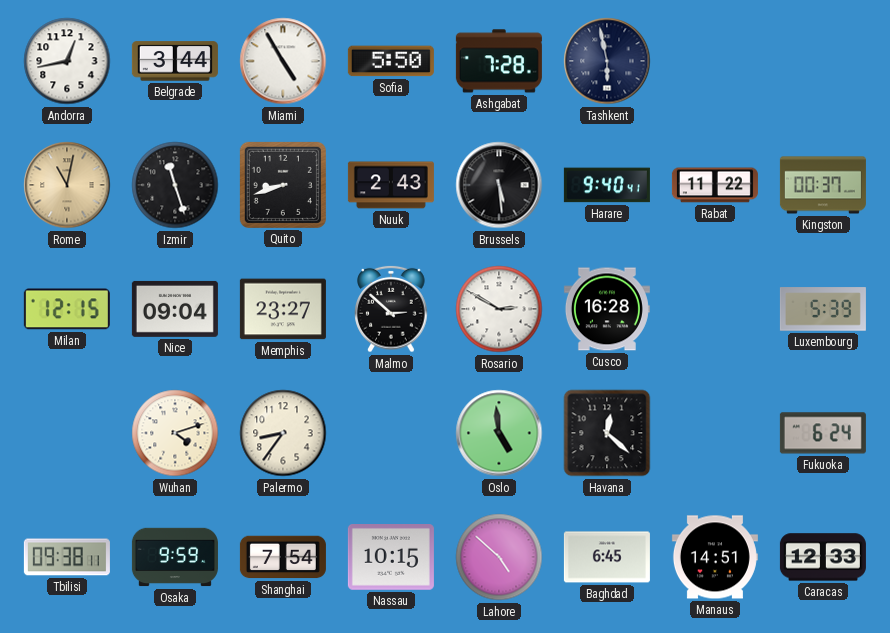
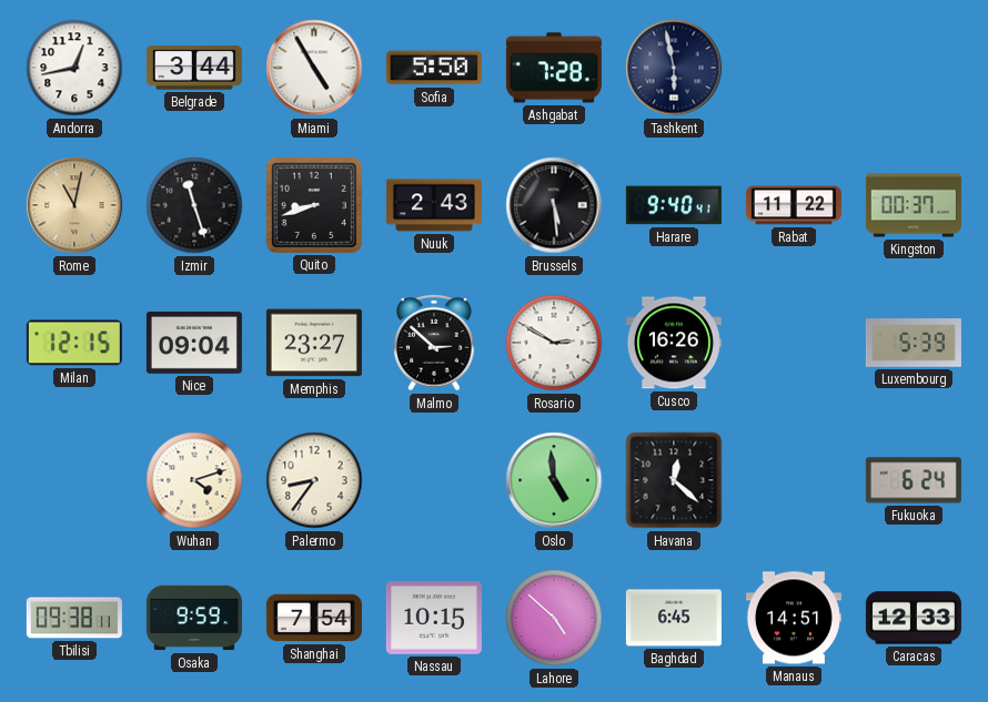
Cusco: 16:28 -> 16:26
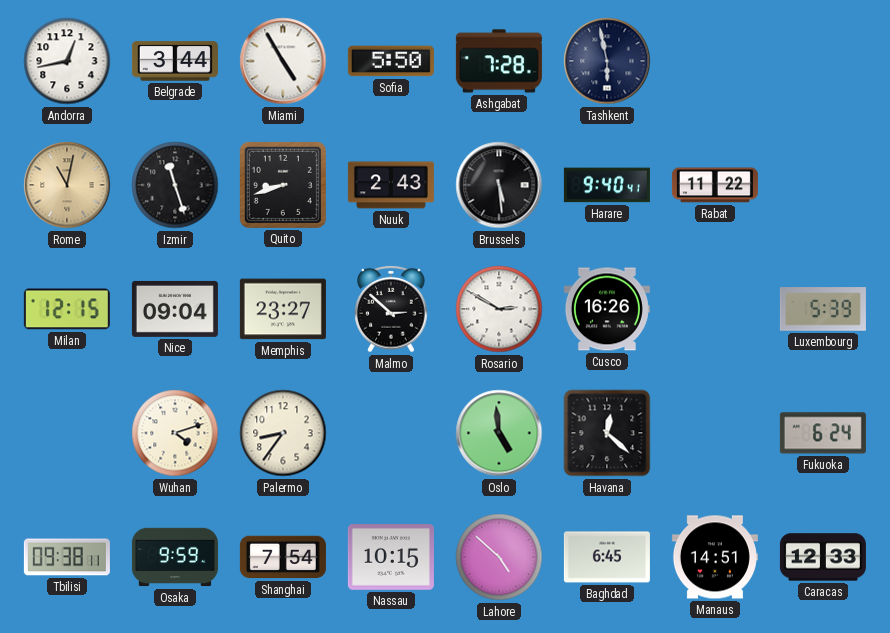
Kingston: 00:37 -> none
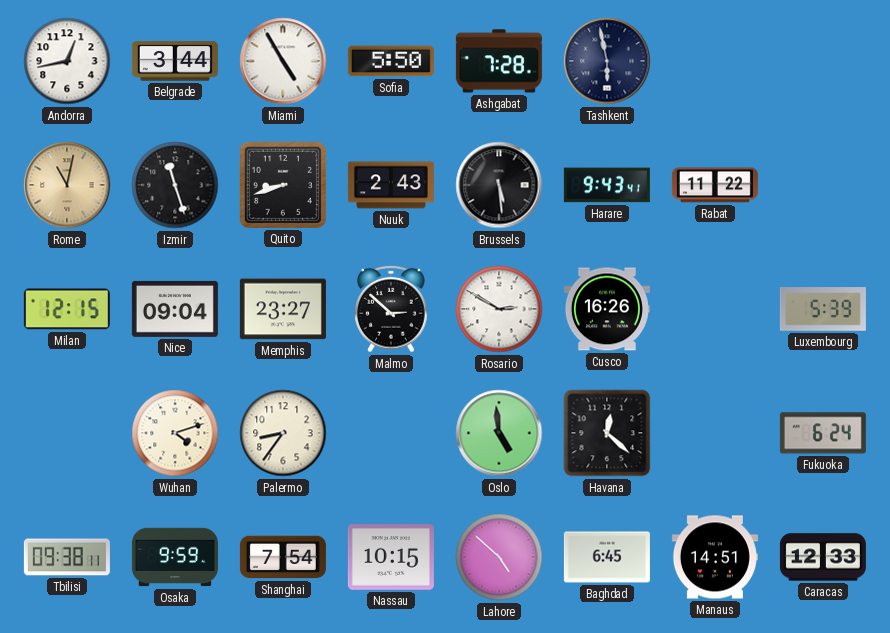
Harare: 9:40 -> 9:43
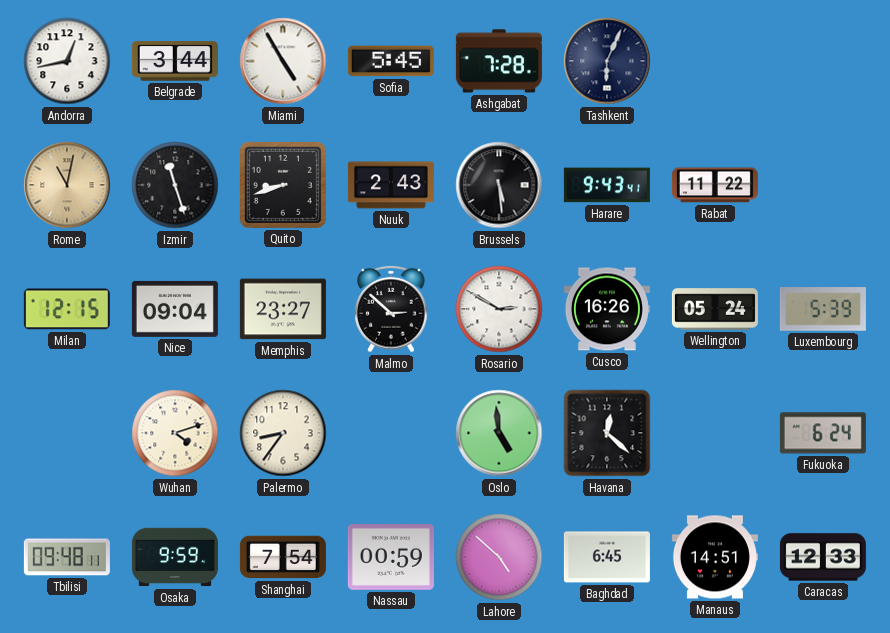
Sofia: 5:50 -> 5:45
Tashkent: 5:58 -> 6:04
Wellington: none -> 05:24
Tbilisi: 09:38 -> 09:48
Nassau: 10:15 -> 00:59
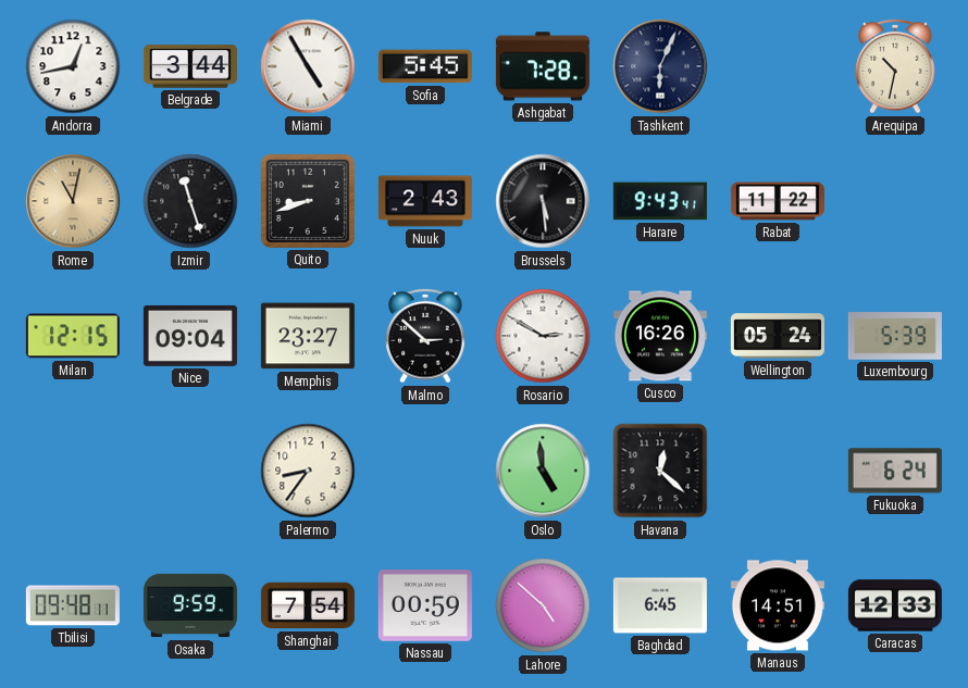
Arequipa: none -> 10:32
Wuhan: 4:12 -> none
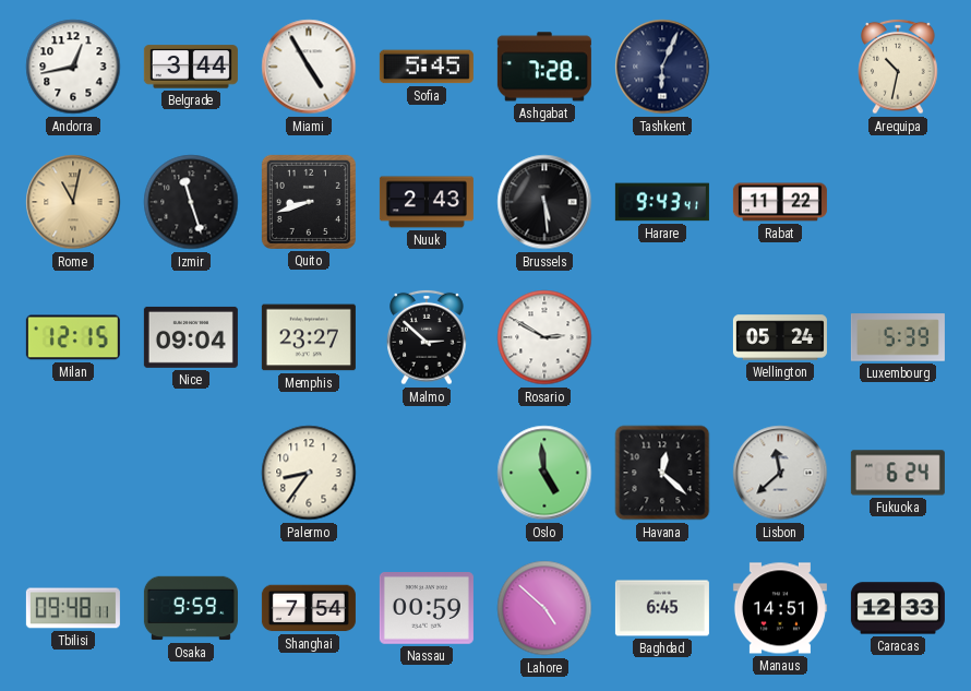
Cusco: 16:26 -> none
Lisbon: none -> 11:38
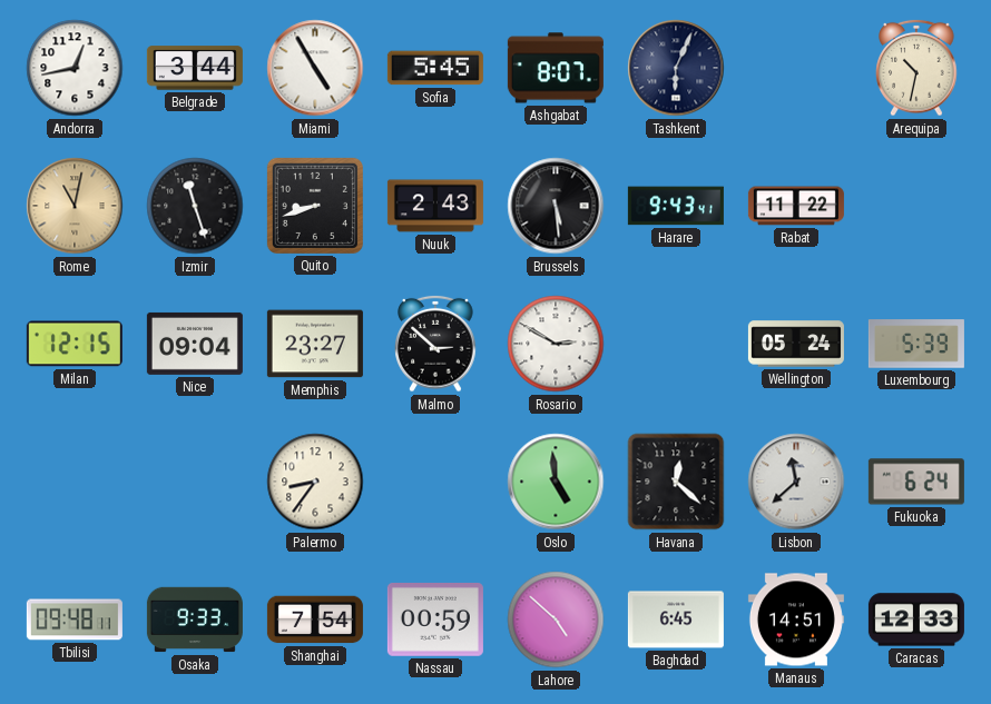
Ashgabat: 7:28 -> 8:07
Osaka: 9:59 -> 9:33
